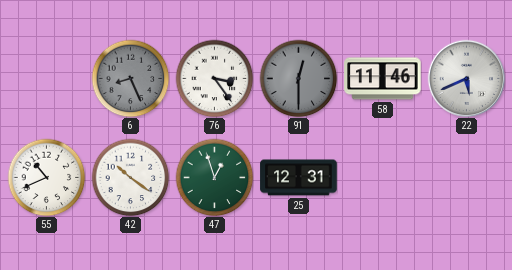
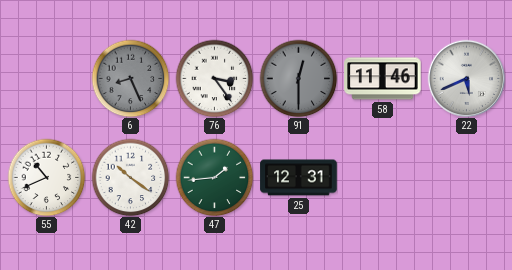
47: 12:57 -> 1:44
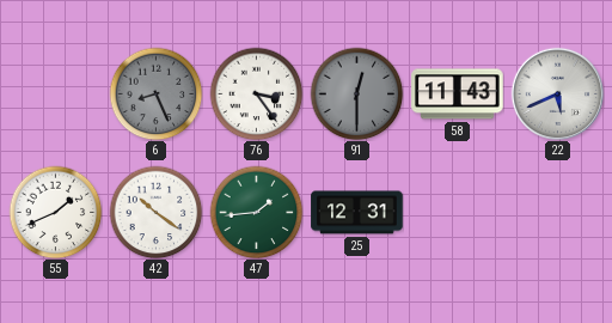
58: 11:46 -> 11:43
55: 10:41 -> 1:41
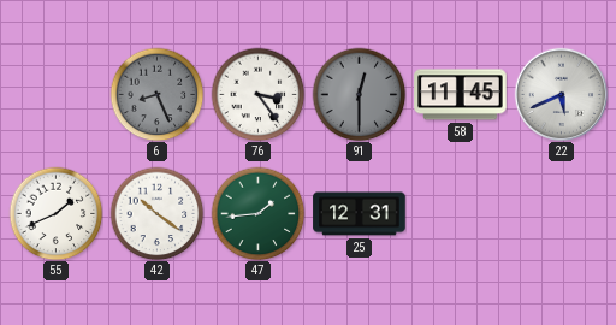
58: 11:43 -> 11:45
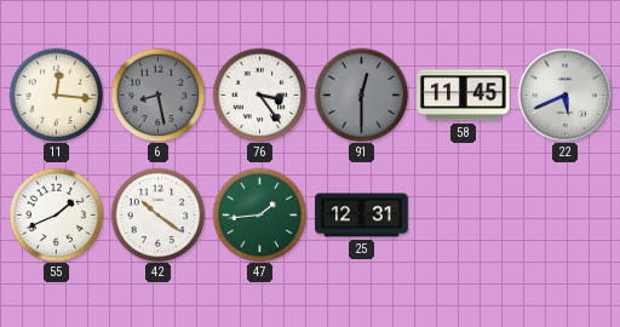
11: none -> 12:16
6: 8:26 -> 8:28
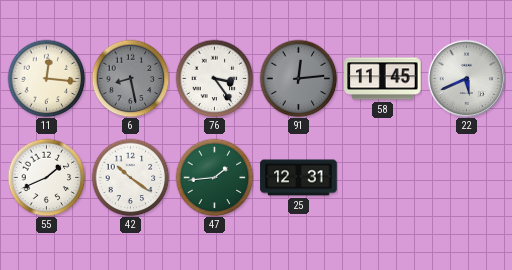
91: 12:30 -> 12:14
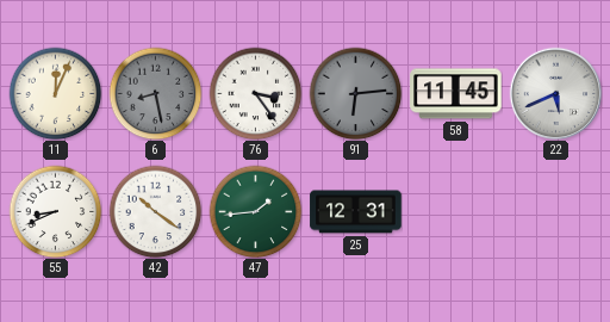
11: 12:16 -> 12:04
91: 12:14 -> 6:14
55: 1:41 -> 8:41
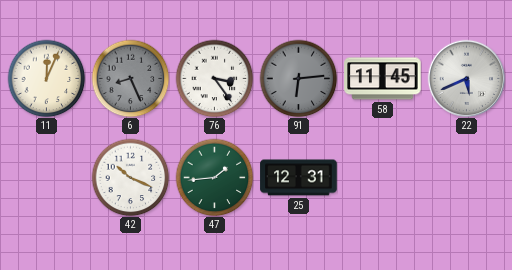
6: 8:28 -> 8:26
55: 8:41 -> none
42: 10:21 -> 10:19
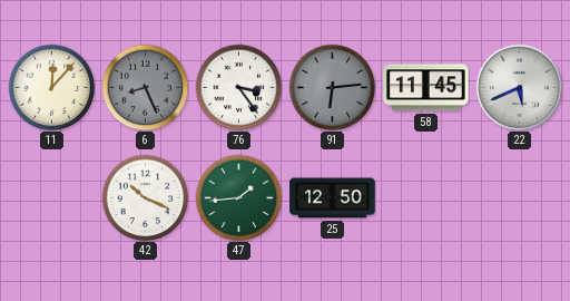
11: 12:04 -> 12:07
25: 12:31 -> 12:50
